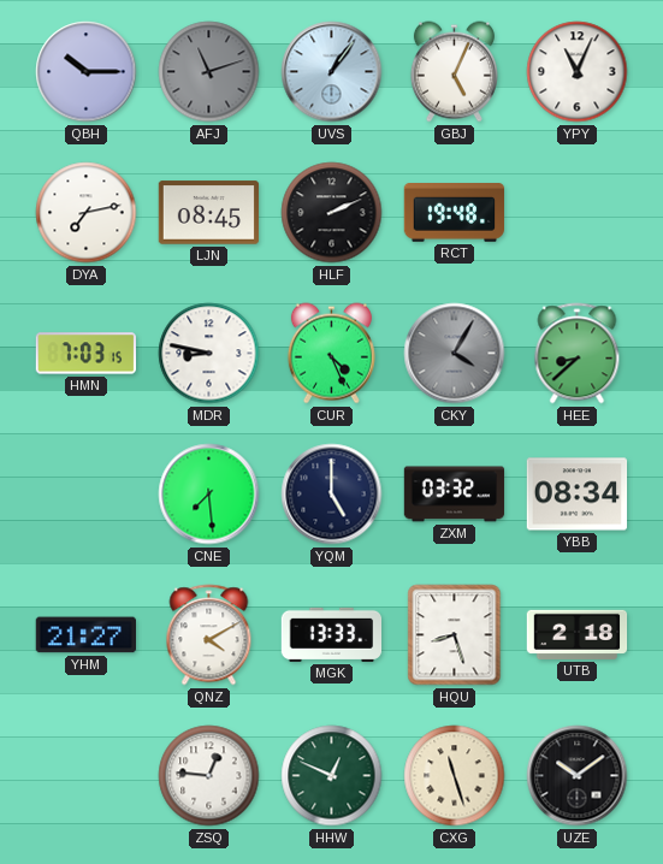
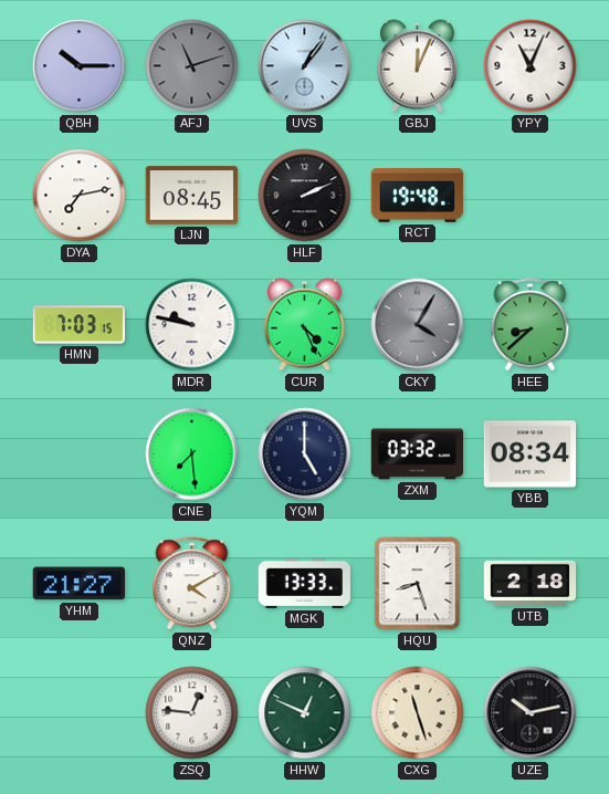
GBJ: 5:04 -> 12:04
MDR: 8:47 -> 9:47
UZE: 10:09 -> 10:13
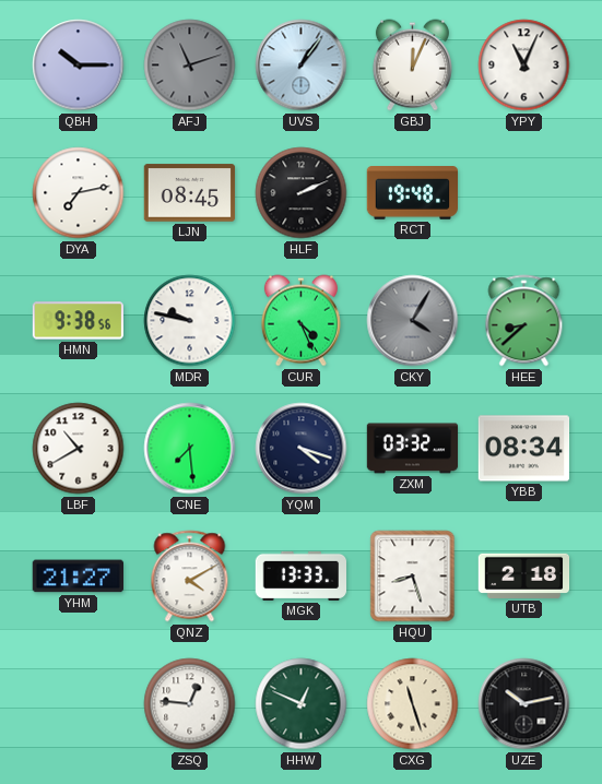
HMN: 7:03 -> 9:38
LBF: none -> 10:40
YQM: 5:00 -> 4:18
